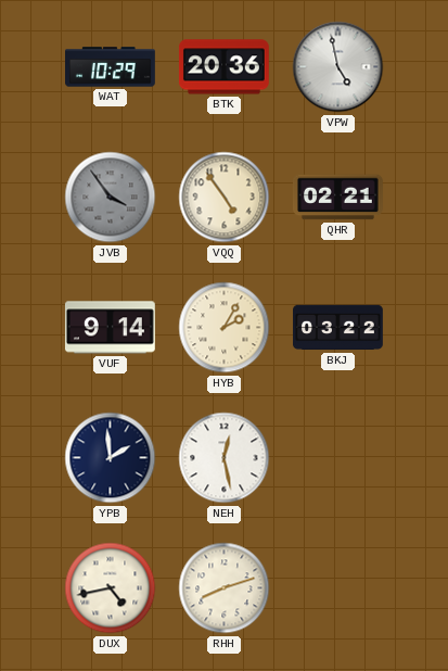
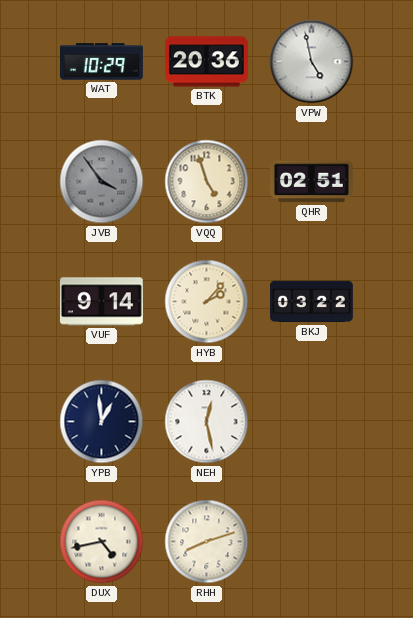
VQQ: 4:54 -> 4:57
QHR: 02:21 -> 02:51
HYB: 2:05 -> 2:07
YPB: 1:59 -> 12:59
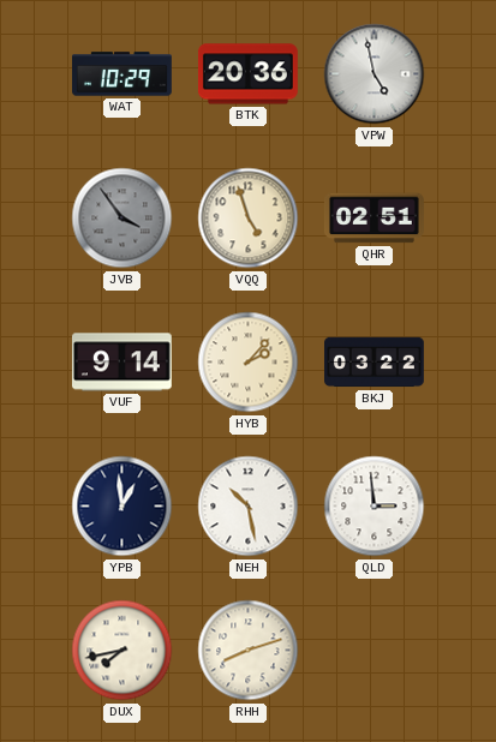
NEH: 12:28 -> 10:28
QLD: none -> 2:59
DUX: 4:43 -> 7:43
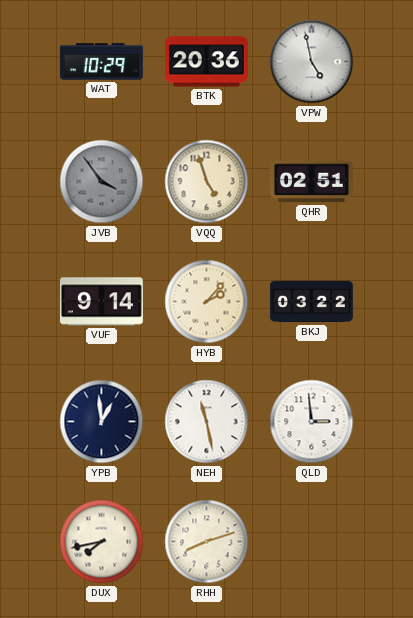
NEH: 10:28 -> 11:28
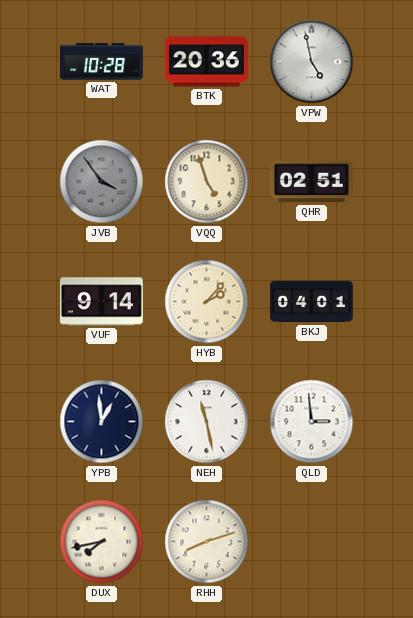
WAT: 10:29 -> 10:28
BKJ: 03:22 -> 04:01
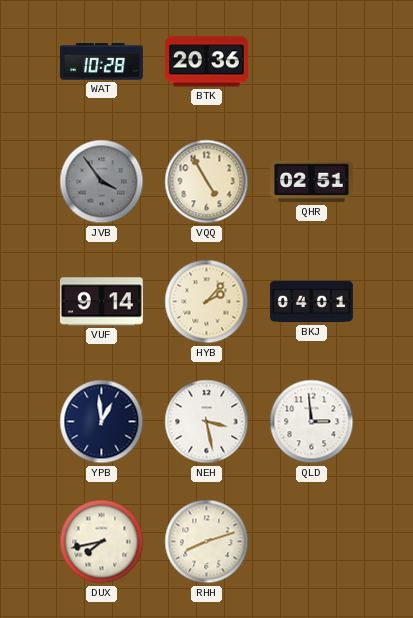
VPW: 4:58 -> none
VQQ: 4:57 -> 4:55
NEH: 11:28 -> 3:28
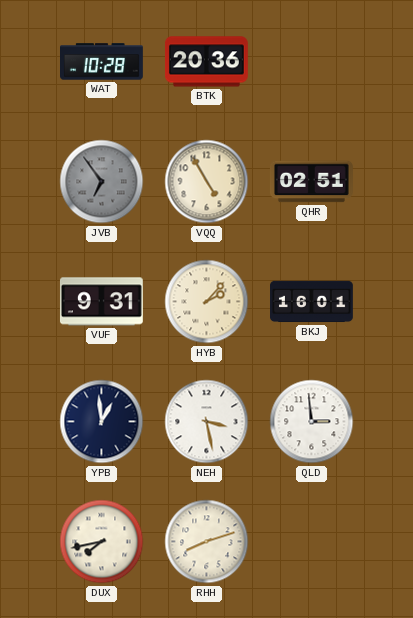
JVB: 3:54 -> 6:54
VUF: 9:14 -> 9:31
BKJ: 04:01 -> 16:01
